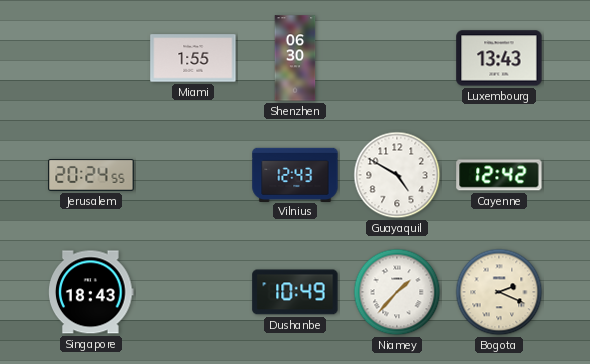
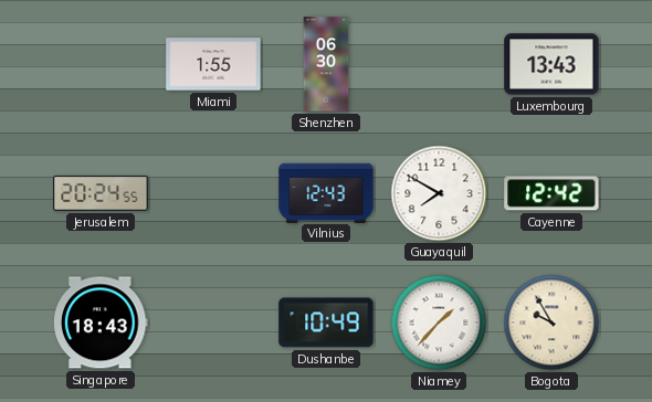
Guayaquil: 4:50 -> 7:50
Bogota: 2:19 -> 9:55
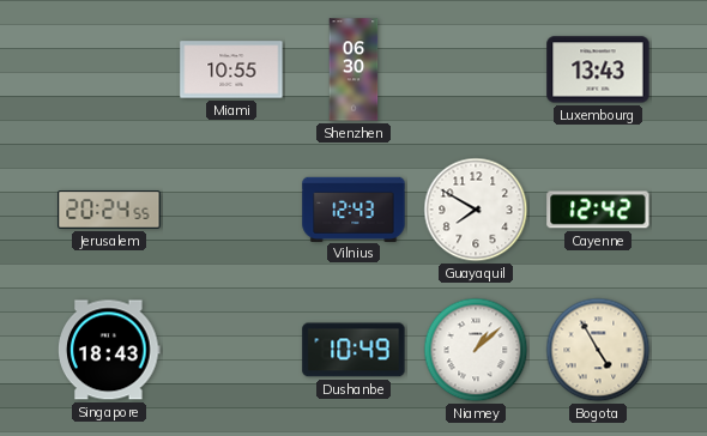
Miami: 1:55 -> 10:55
Niamey: 1:37 -> 1:08
Bogota: 9:55 -> 4:55
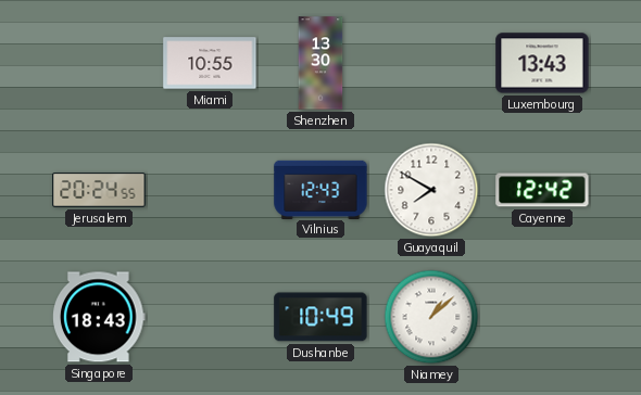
Shenzhen: 06:30 -> 13:30
Bogota: 4:55 -> none
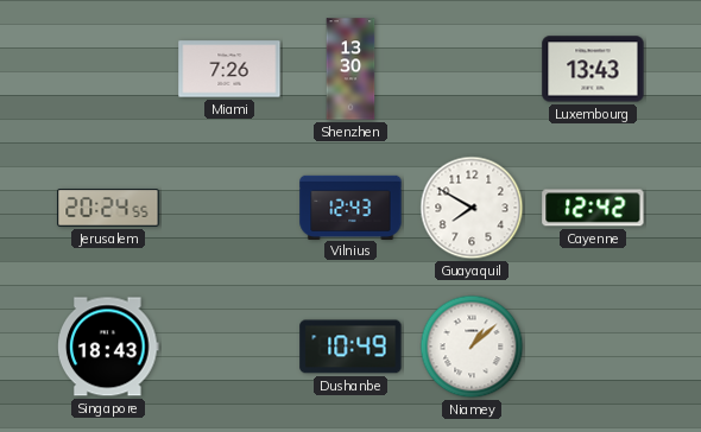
Miami: 10:55 -> 7:26
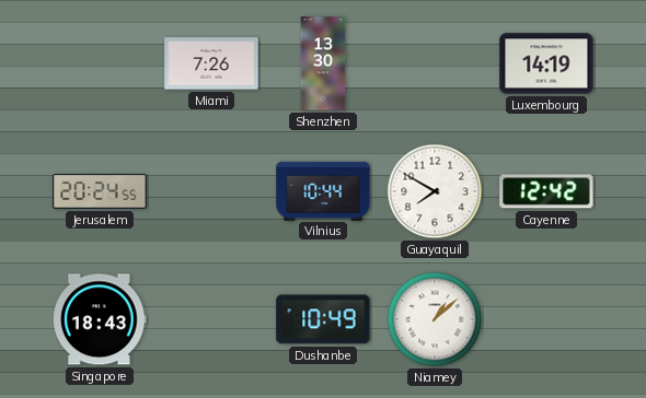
Luxembourg: 13:43 -> 14:19
Vilnius: 12:43 -> 10:44
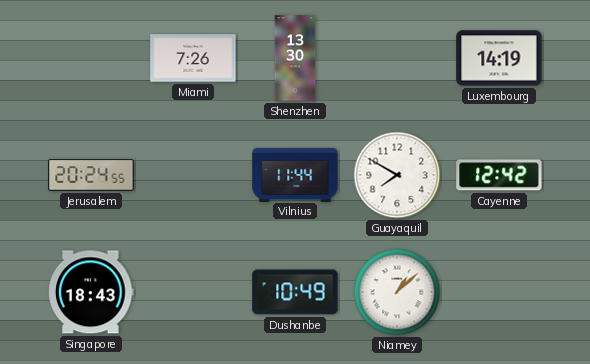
Vilnius: 10:44 -> 11:44
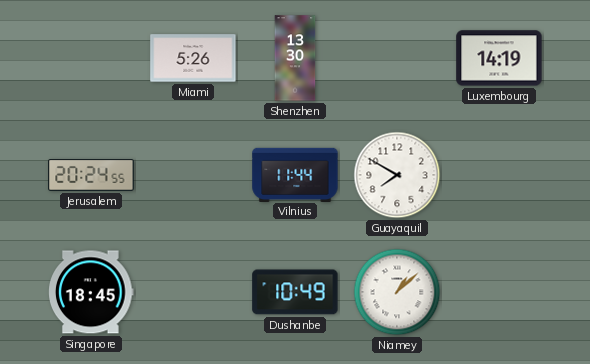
Miami: 7:26 -> 5:26
Cayenne: 12:42 -> none
Singapore: 18:43 -> 18:45
